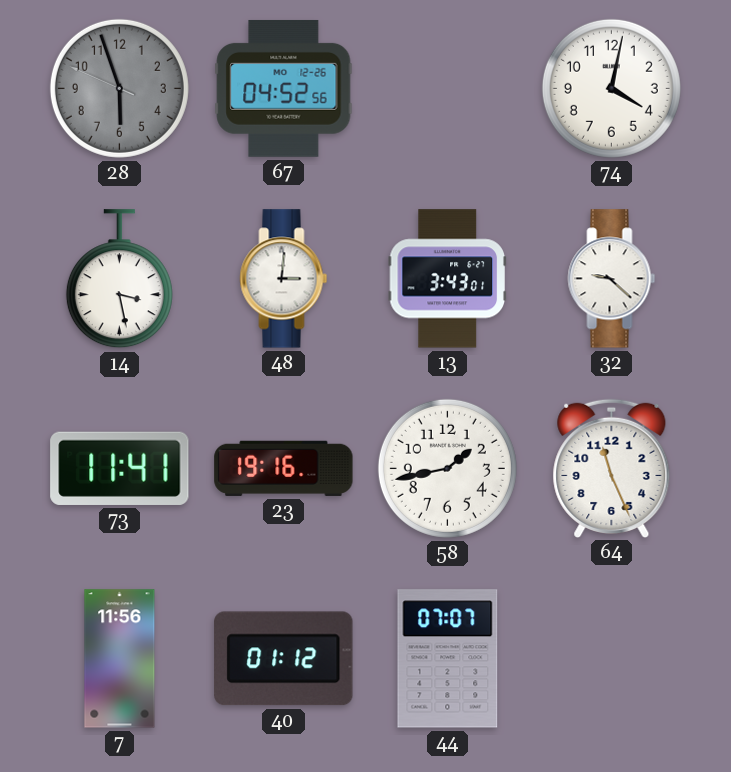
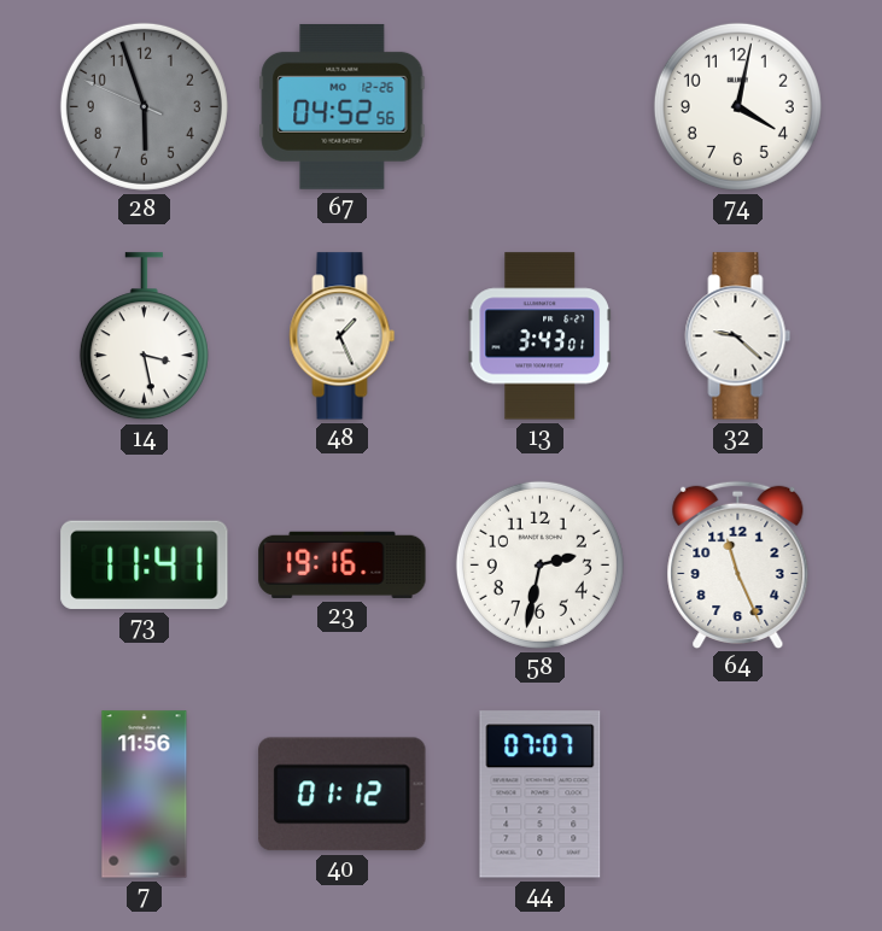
48: 3:01 -> 1:26
58: 1:43 -> 2:32
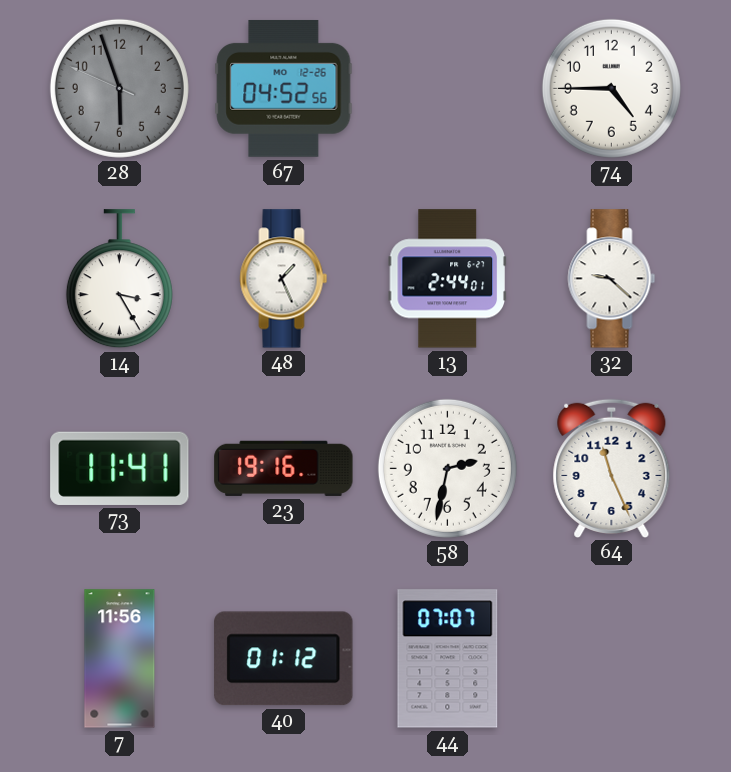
74: 4:02 -> 4:45
14: 3:28 -> 3:25
13: 3:43 -> 2:44
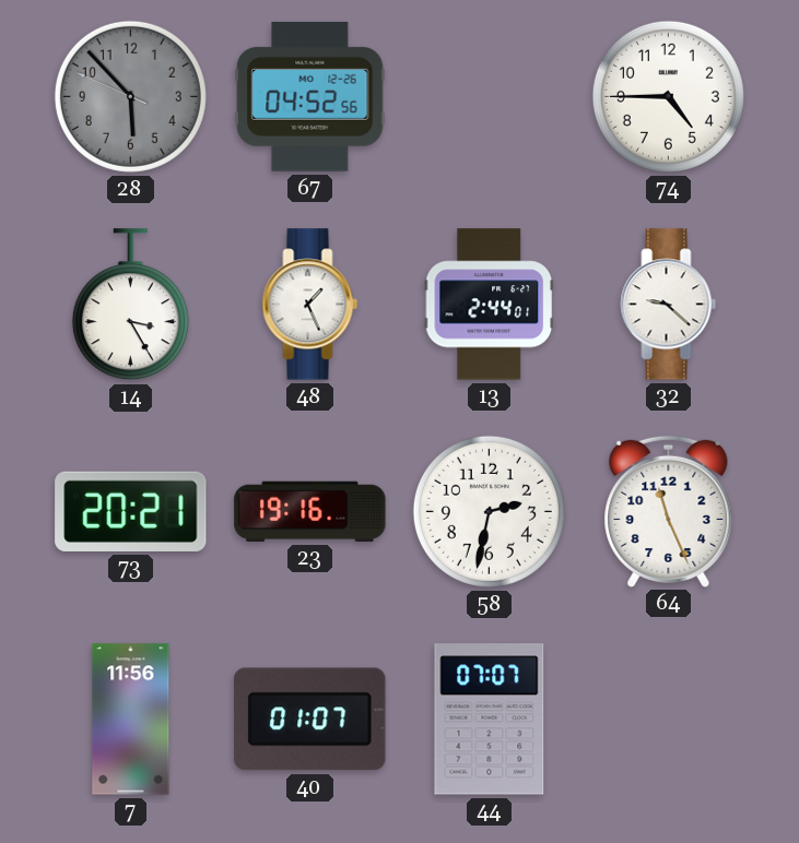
28: 5:56 -> 5:52
73: 11:41 -> 20:21
40: 01:12 -> 01:07
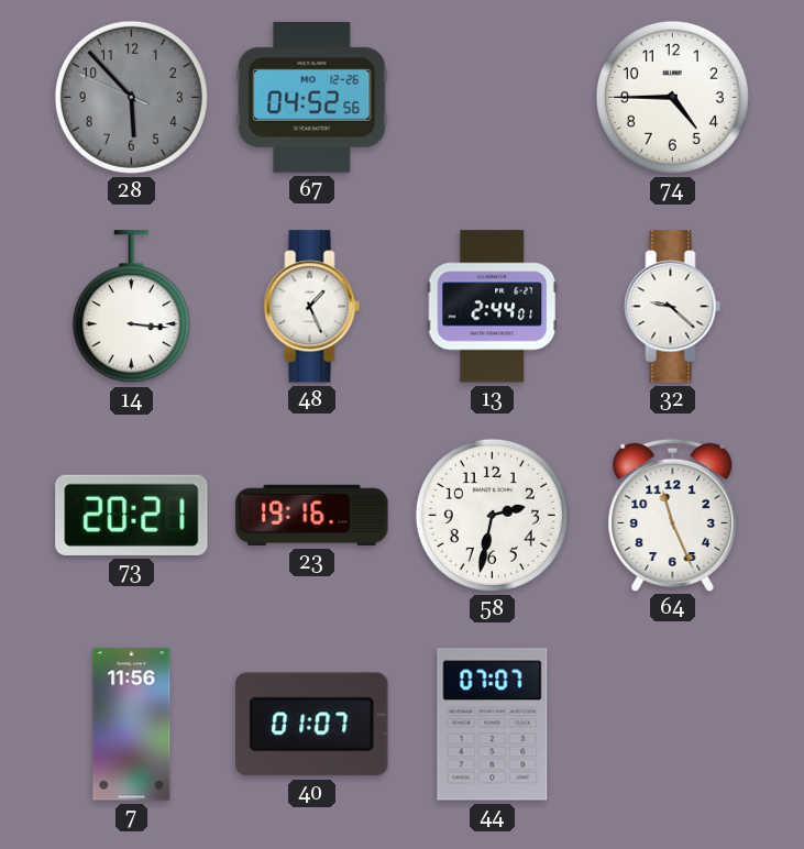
14: 3:25 -> 3:16
